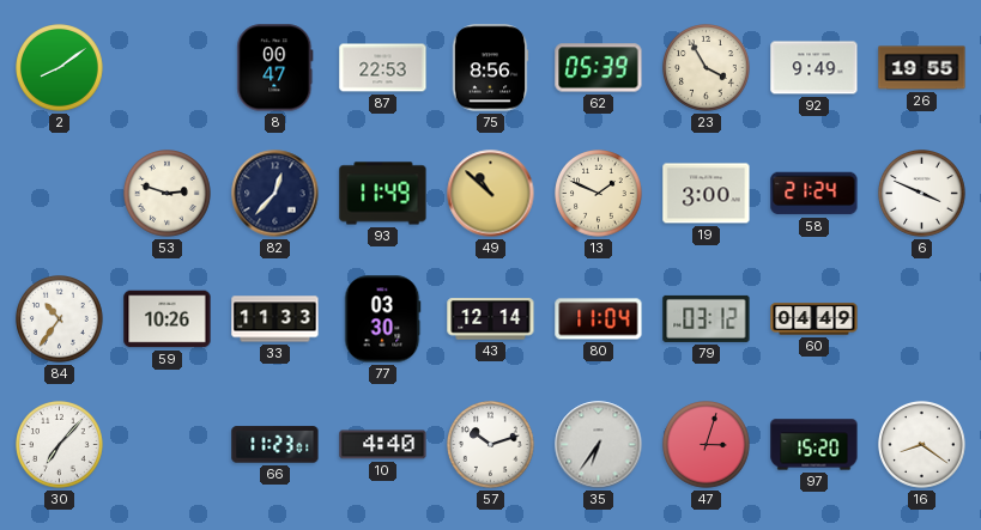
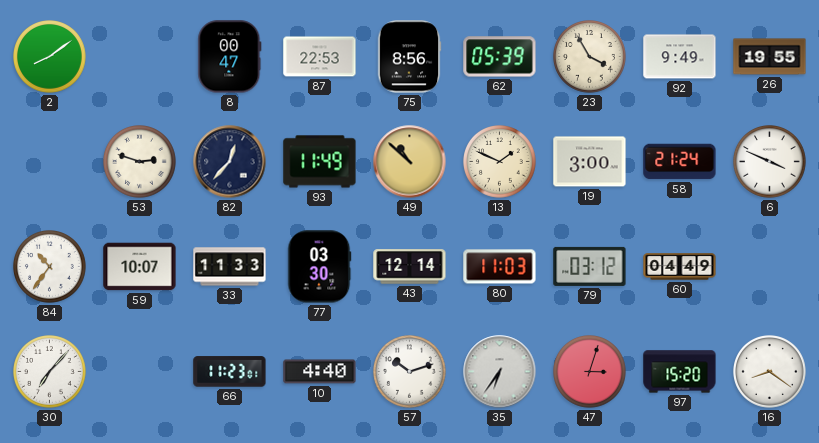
59: 10:26 -> 10:07
80: 11:04 -> 11:03
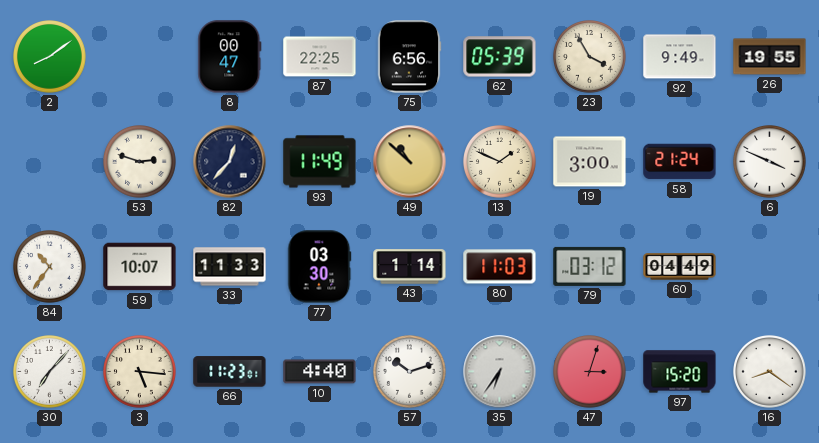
87: 22:53 -> 22:25
75: 8:56 -> 6:56
43: 12:14 -> 1:14
3: none -> 5:16
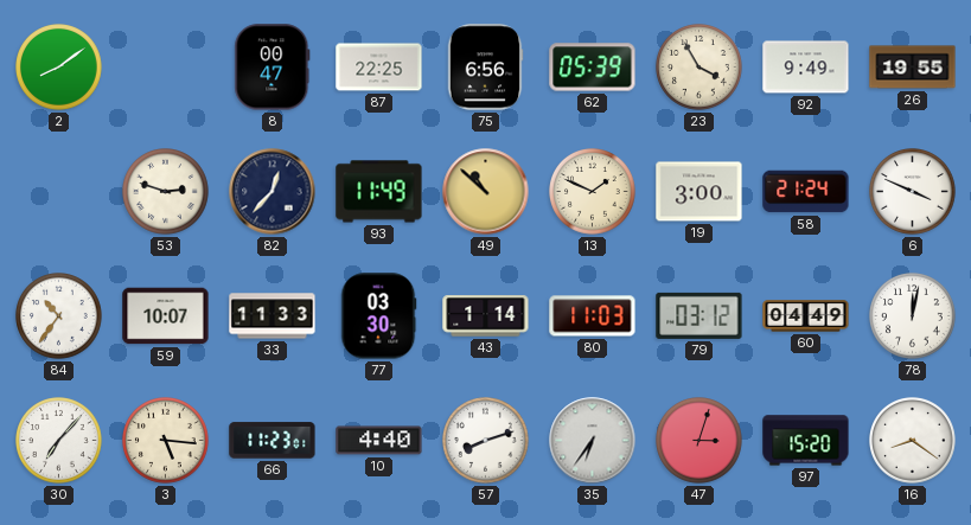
78: none -> 12:02
57: 10:12 -> 8:12
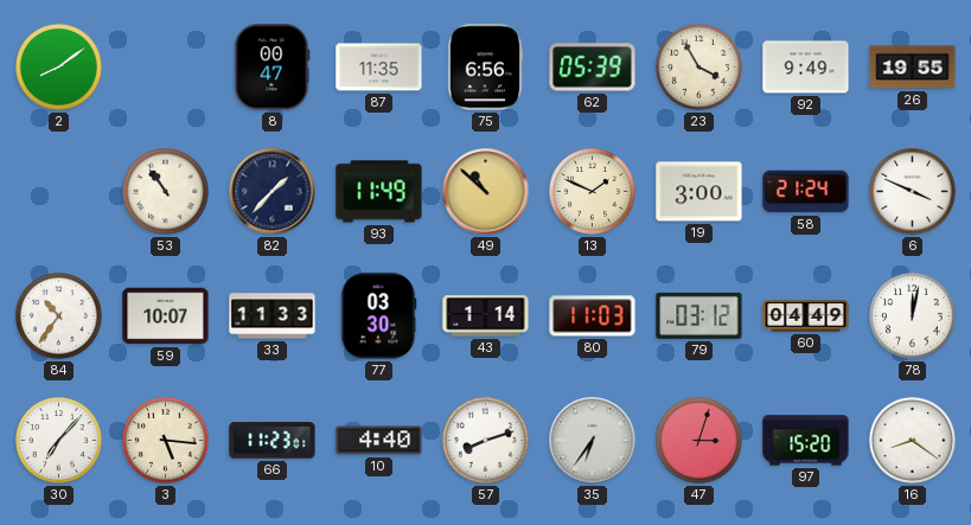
87: 22:25 -> 11:35
53: 2:48 -> 10:54
82: 12:37 -> 1:37
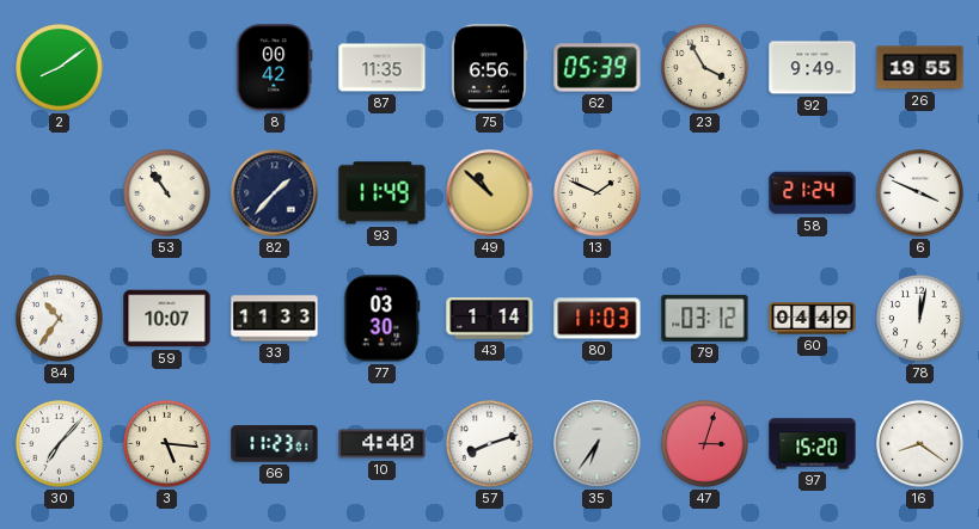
8: 00:47 -> 00:42
19: 3:00 -> none
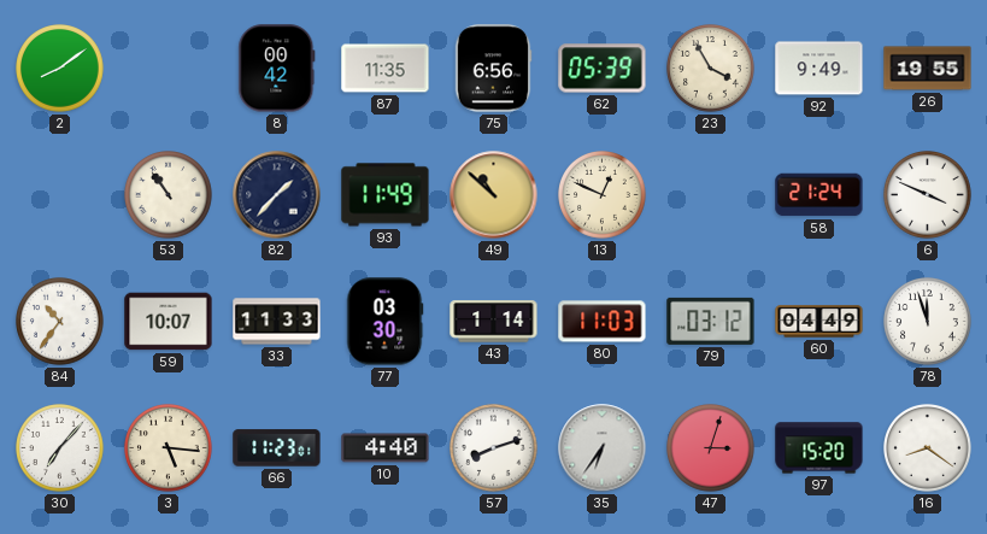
13: 1:49 -> 12:49
78: 12:02 -> 11:57
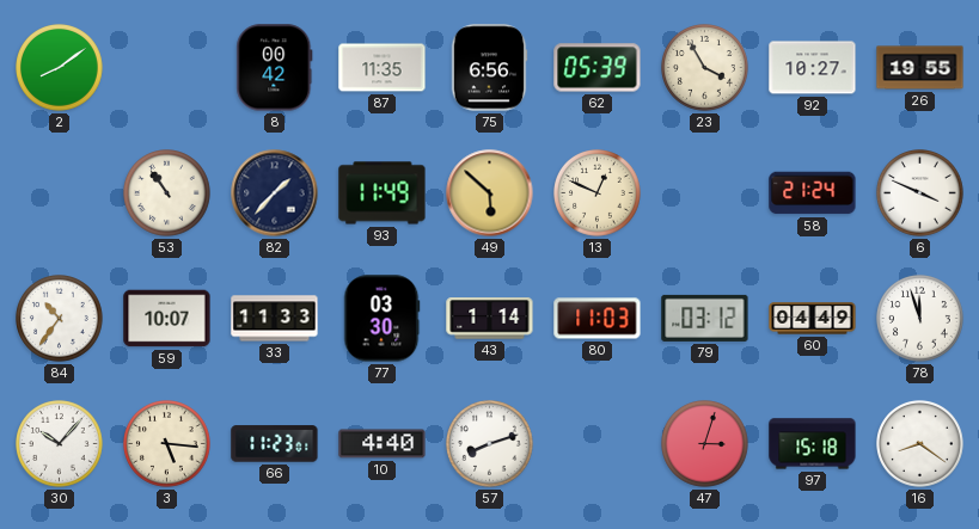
92: 9:49 -> 10:27
49: 10:52 -> 5:52
30: 7:07 -> 10:07
35: 6:36 -> none
97: 15:20 -> 15:18
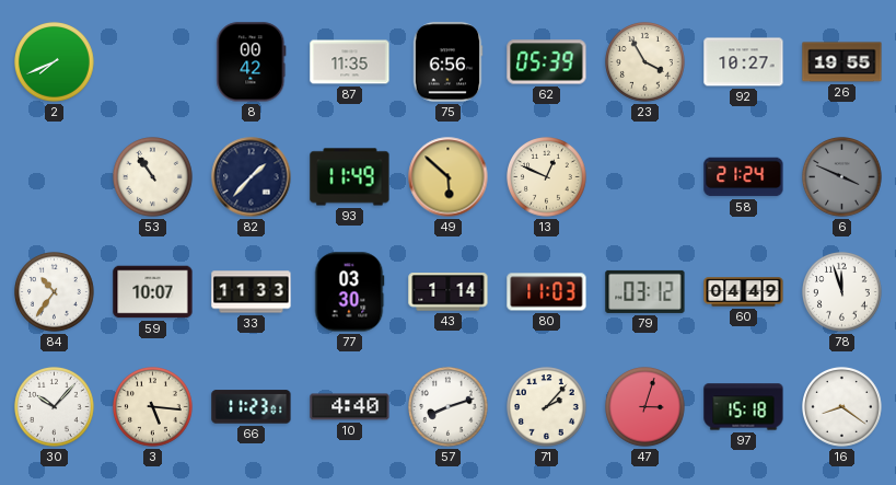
2: 8:09 -> 7:41
6 dial: white -> grey
71: none -> 2:07
